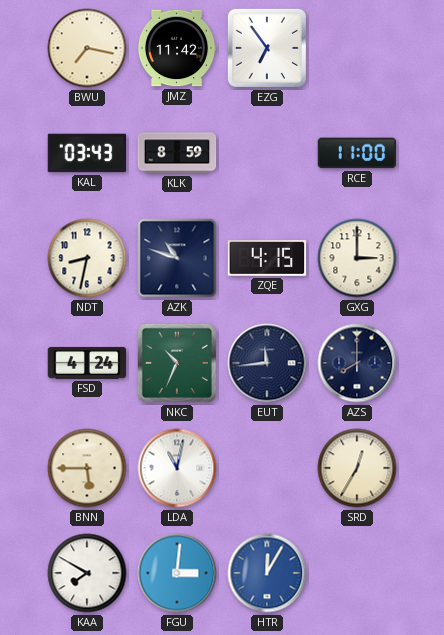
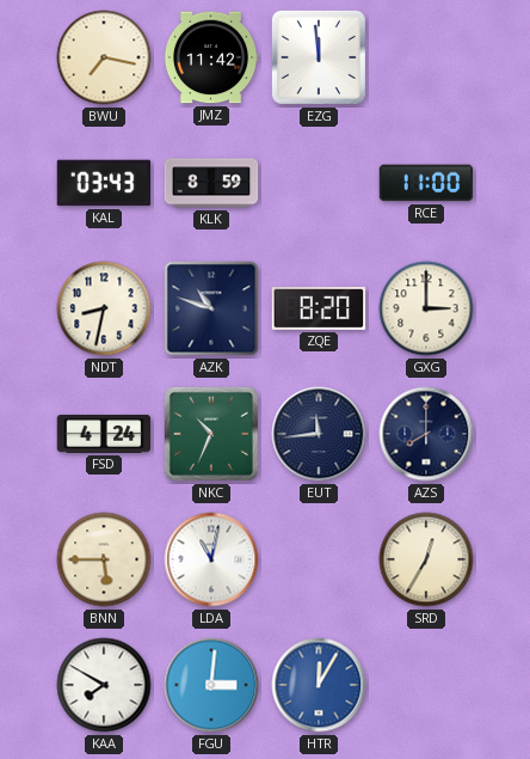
EZG: 6:54 -> 11:59
ZQE: 4:15 -> 8:20
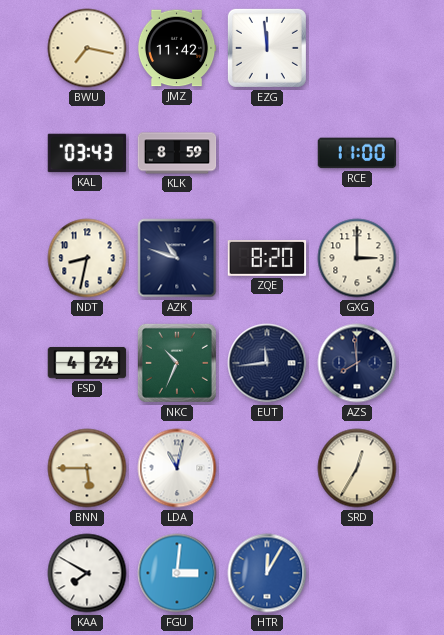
AZS: 8:00 -> 7:59
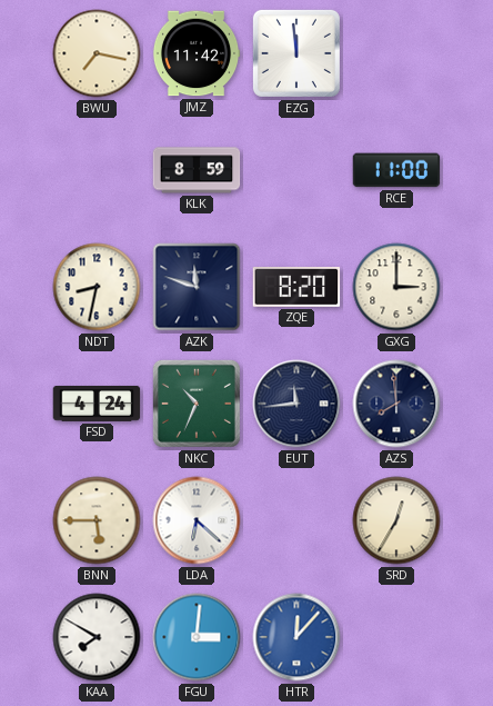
KAL: 03:43 -> none
AZK: 10:48 -> 11:48
LDA: 11:02 -> 6:22
HTR: 12:05 -> 12:07
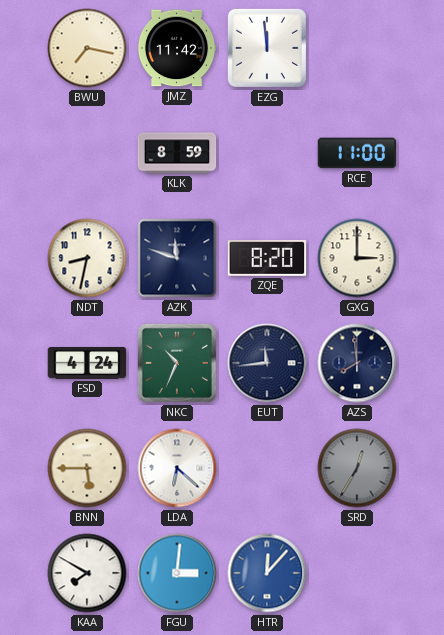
SRD dial: cream -> grey
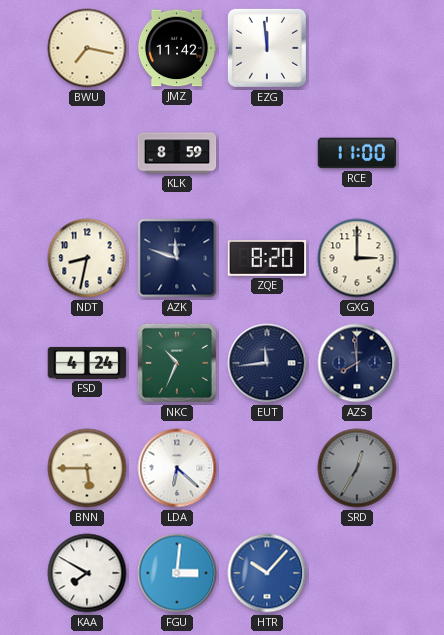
HTR: 12:07 -> 10:07
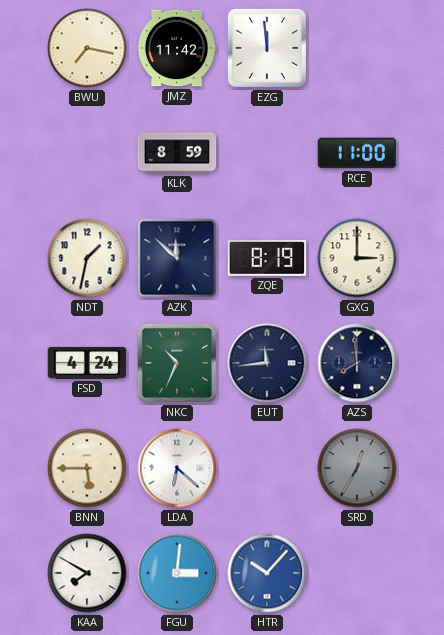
NDT: 8:32 -> 1:32
AZK: 11:48 -> 11:52
ZQE: 8:20 -> 8:19
